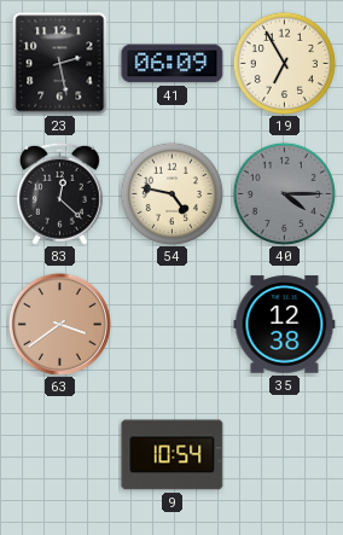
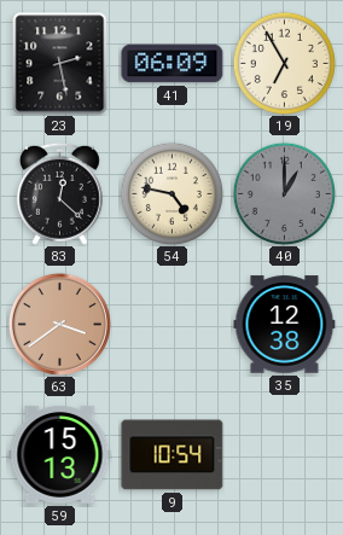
40: 4:15 -> 1:00
59: none -> 15:13
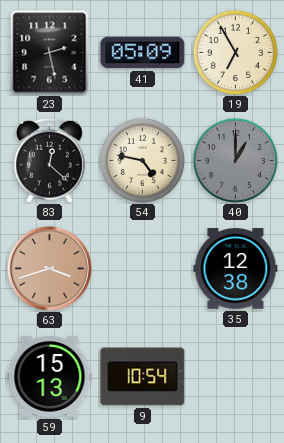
41: 06:09 -> 05:09
63: 3:39 -> 3:42
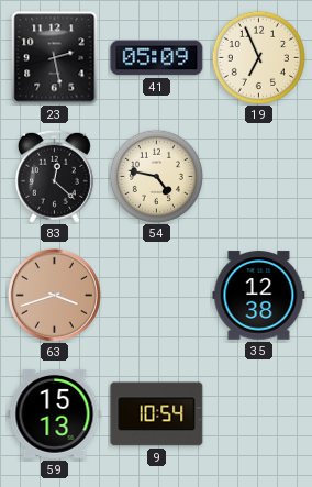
19: 6:55 -> 6:56
40: 1:00 -> none
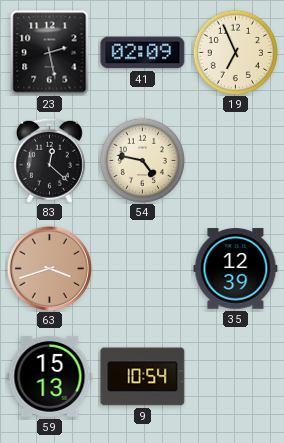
41: 05:09 -> 02:09
35: 12:38 -> 12:39
